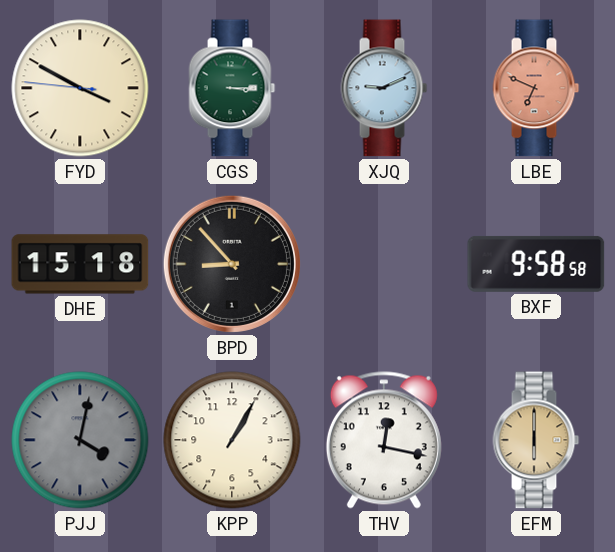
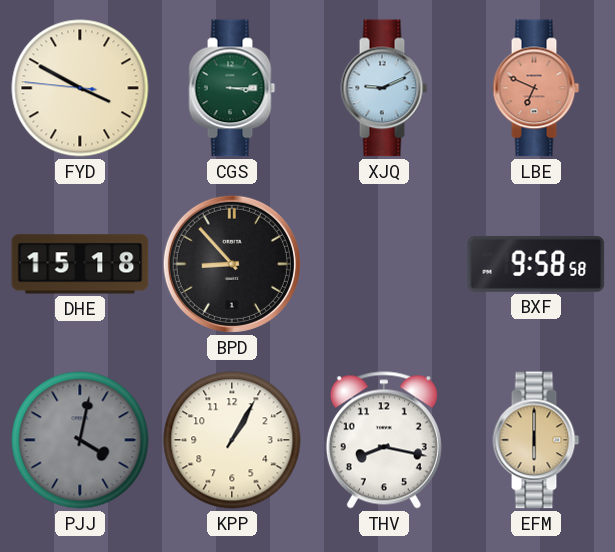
THV: 12:17 -> 8:17
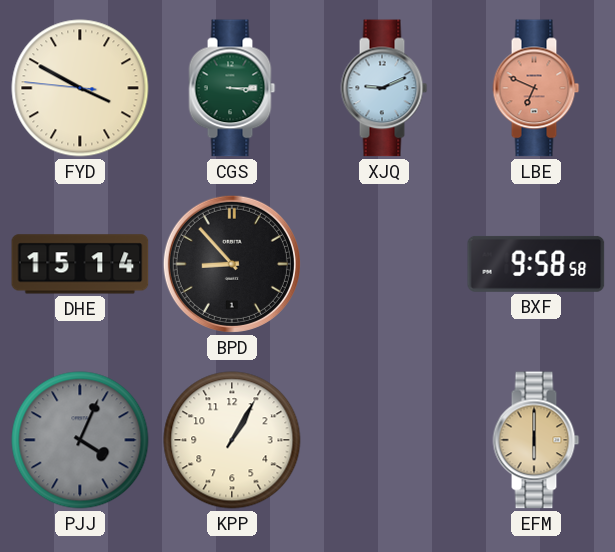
DHE: 15:18 -> 15:14
PJJ: 4:02 -> 4:04
THV: 8:17 -> none
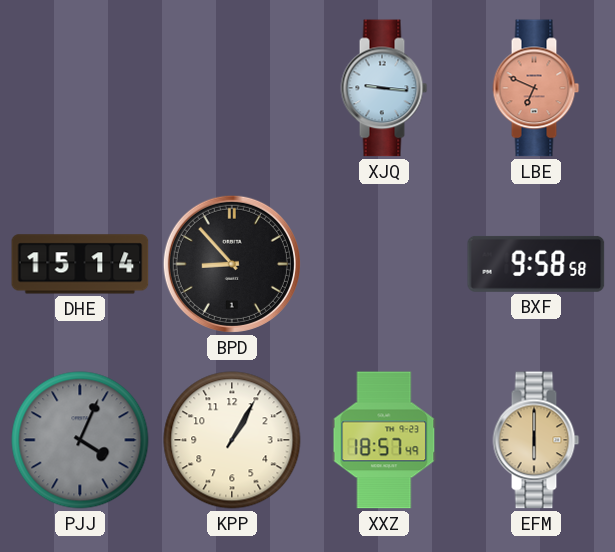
FYD: 3:49 -> none
CGS: 3:15 -> none
XJQ: 9:11 -> 9:16
XXZ: none -> 18:57
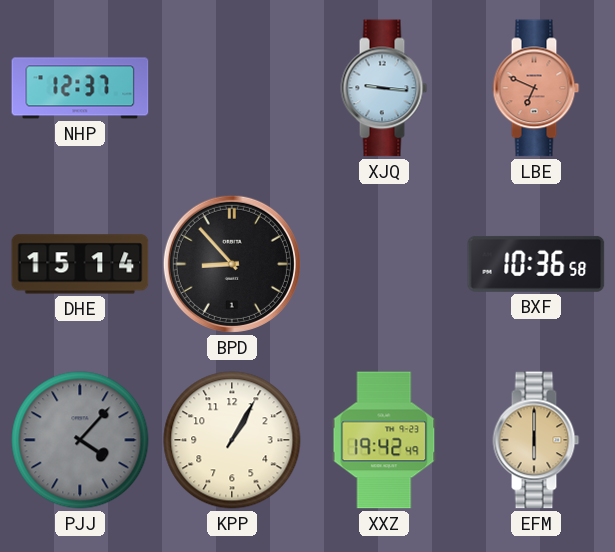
NHP: none -> 12:37
BXF: 9:58 -> 10:36
PJJ: 4:04 -> 4:07
XXZ: 18:57 -> 19:42
